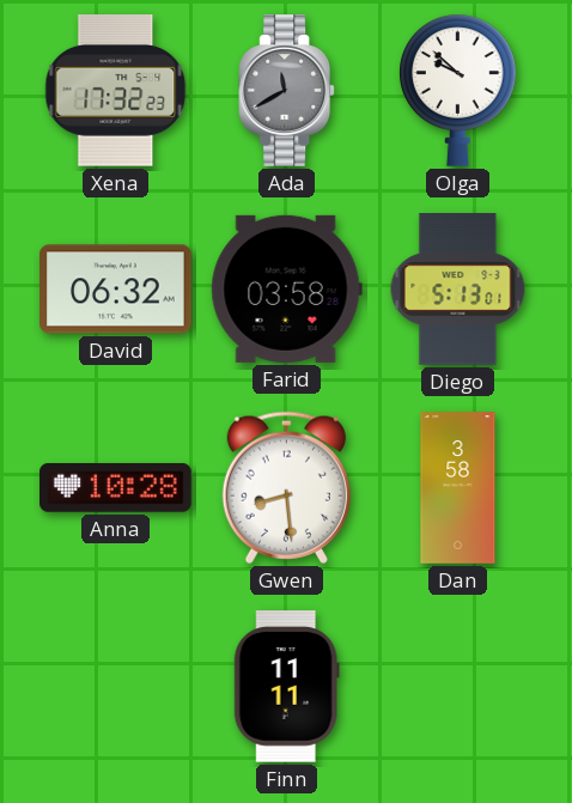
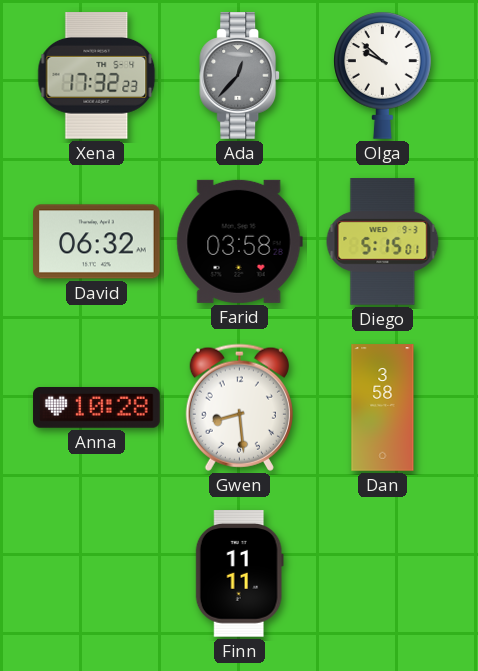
Ada: 11:40 -> 12:37
Diego: 5:13 -> 5:15
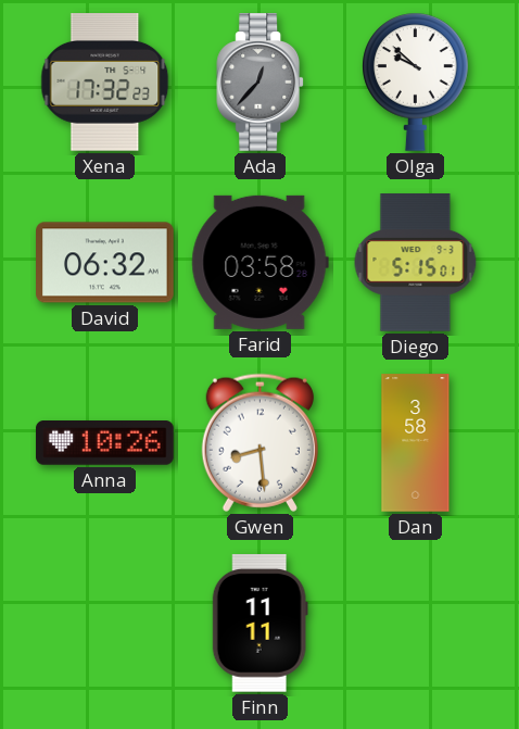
Anna: 10:28 -> 10:26
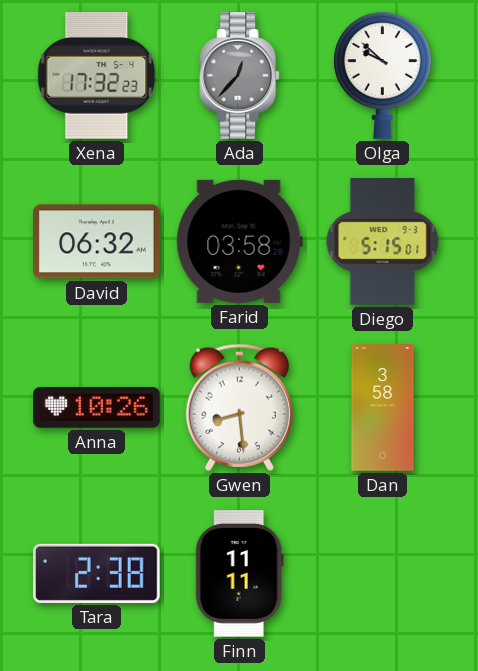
Tara: none -> 2:38
